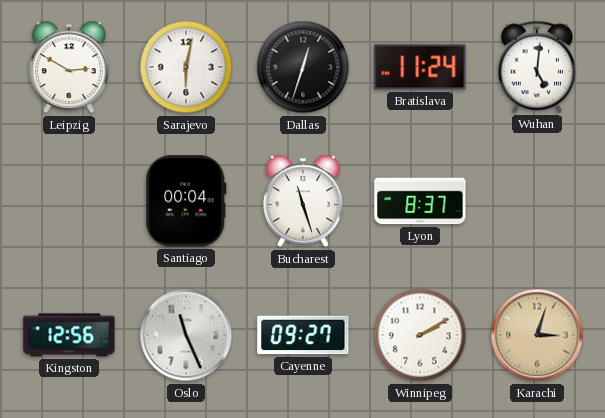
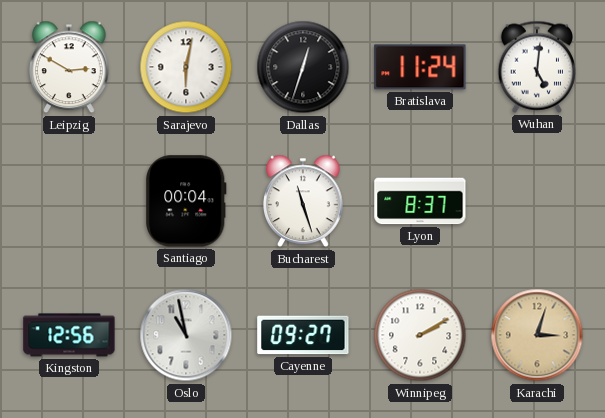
Oslo: 11:26 -> 10:58
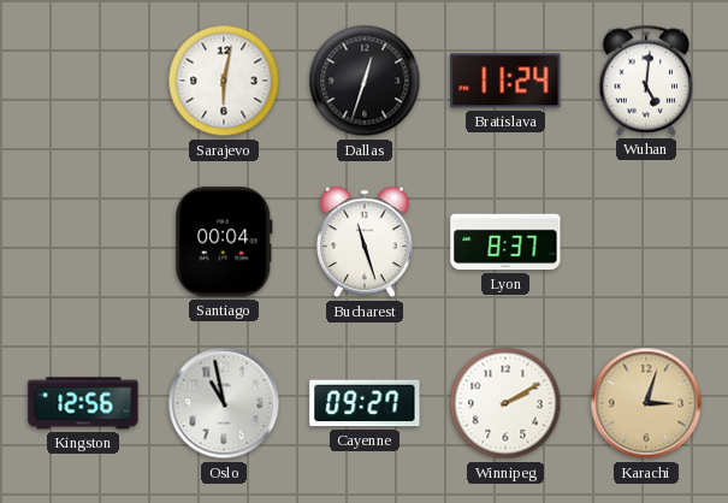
Leipzig: 2:50 -> none
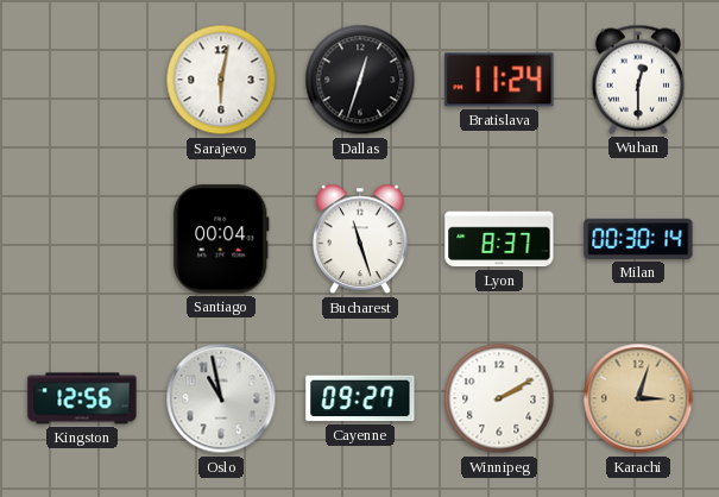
Wuhan: 5:01 -> 12:30
Milan: none -> 00:30
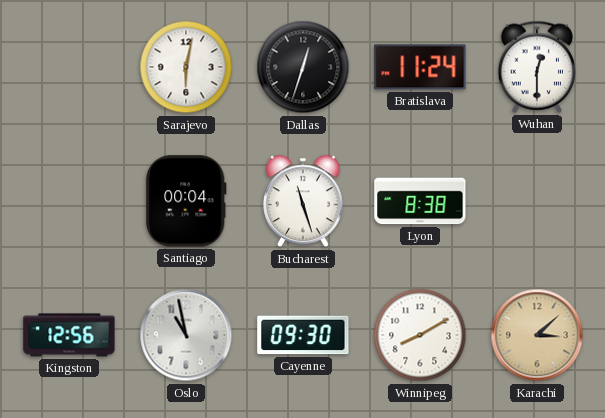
Lyon: 8:37 -> 8:38
Milan: 00:30 -> none
Cayenne: 09:27 -> 09:30
Winnipeg: 2:10 -> 8:10
Karachi: 3:03 -> 3:08
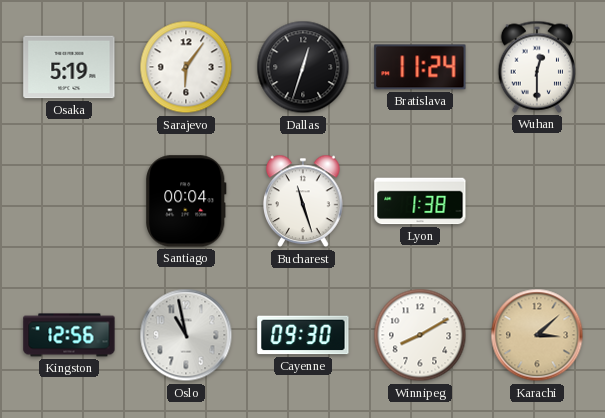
Osaka: none -> 5:19
Sarajevo: 6:02 -> 6:06
Lyon: 8:38 -> 1:38
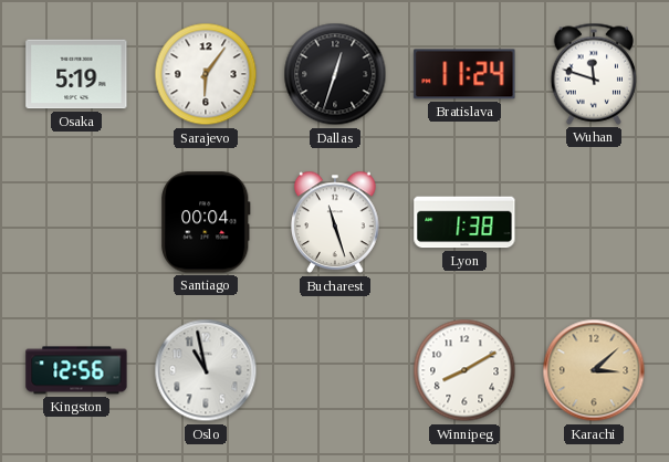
Wuhan: 12:30 -> 11:48
Cayenne: 09:30 -> none
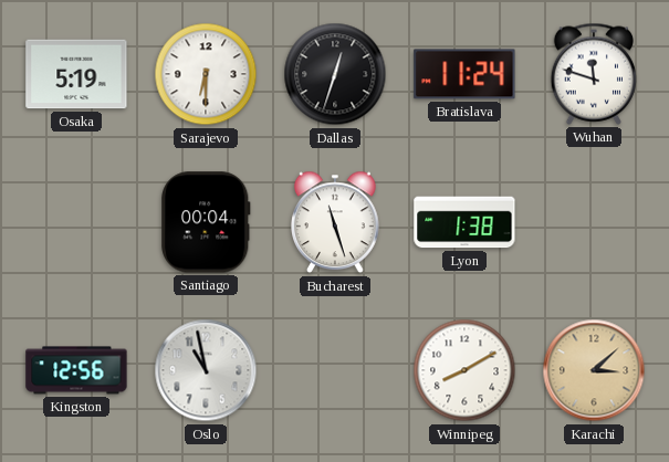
Sarajevo: 6:06 -> 6:30
